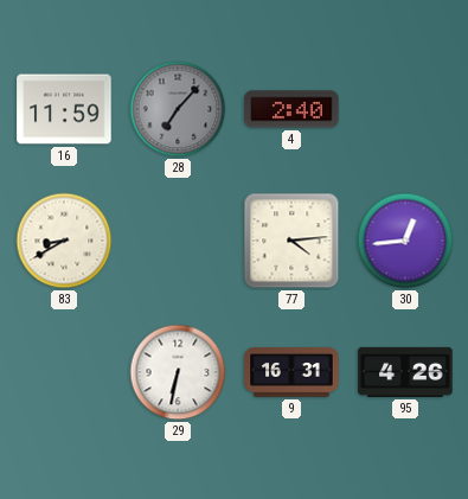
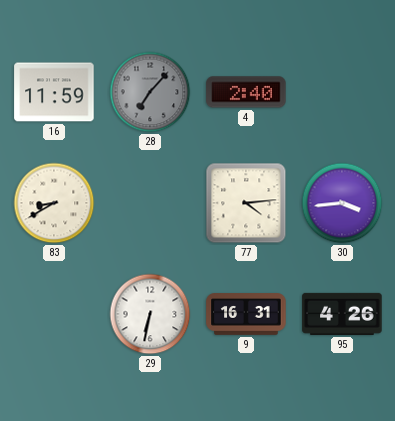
30: 12:44 -> 3:44
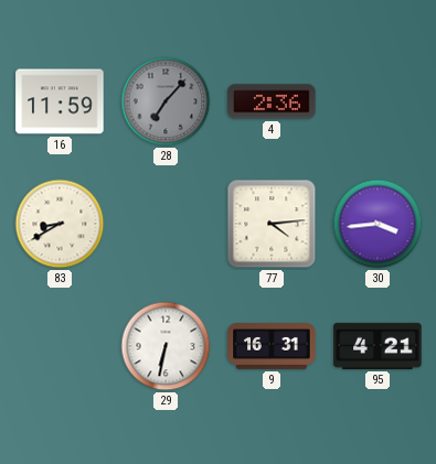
4: 2:40 -> 2:36
95: 4:26 -> 4:21
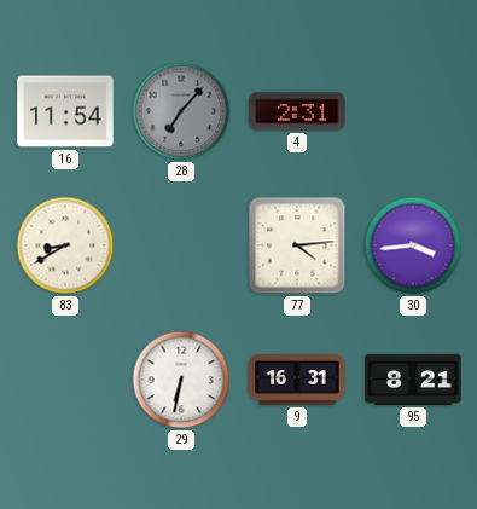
16: 11:59 -> 11:54
4: 2:36 -> 2:31
95: 4:21 -> 8:21
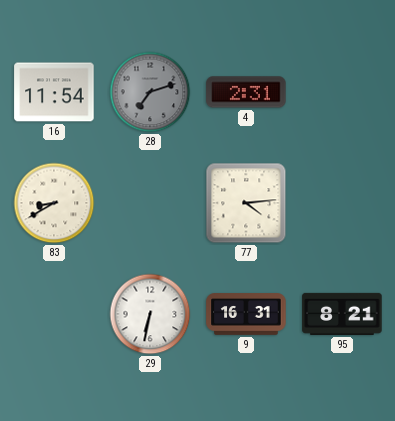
28: 7:07 -> 7:12
30: 3:44 -> none
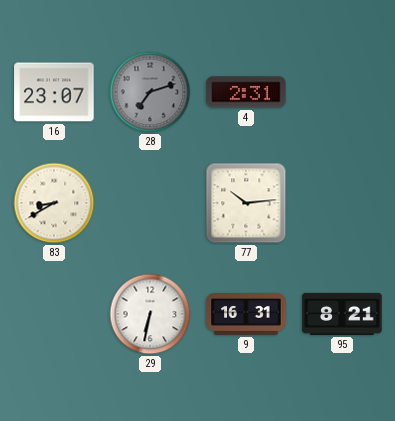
16: 11:54 -> 23:07
77: 4:14 -> 10:14
